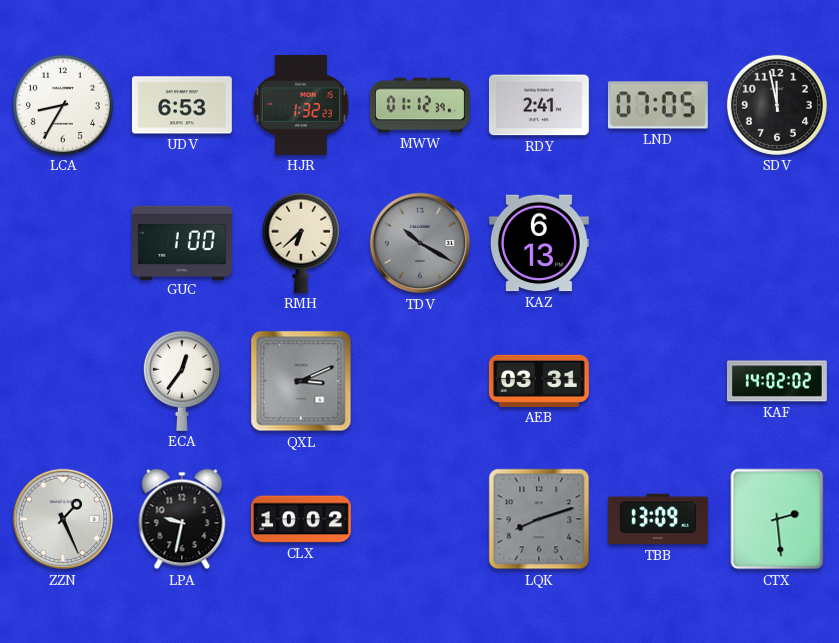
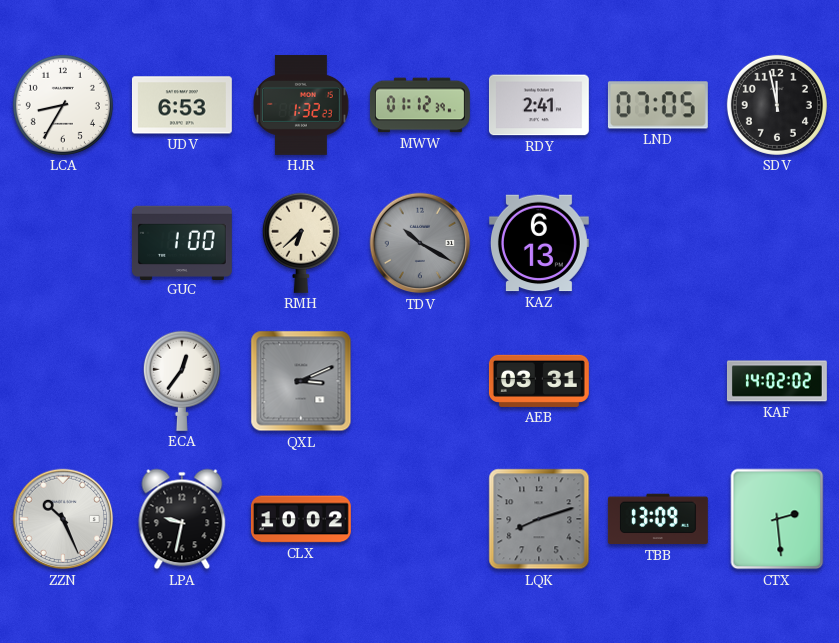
ZZN: 1:26 -> 10:26
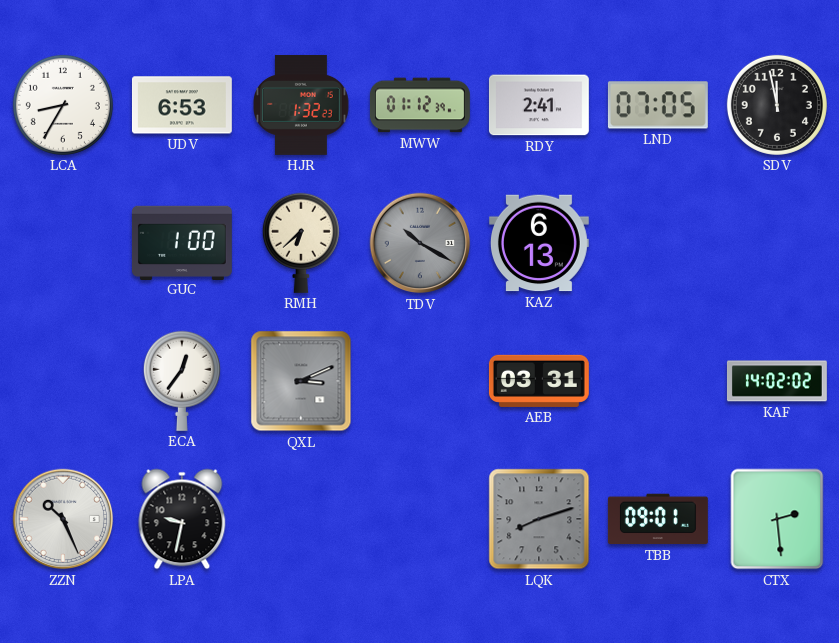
CLX: 10:02 -> none
TBB: 13:09 -> 09:01
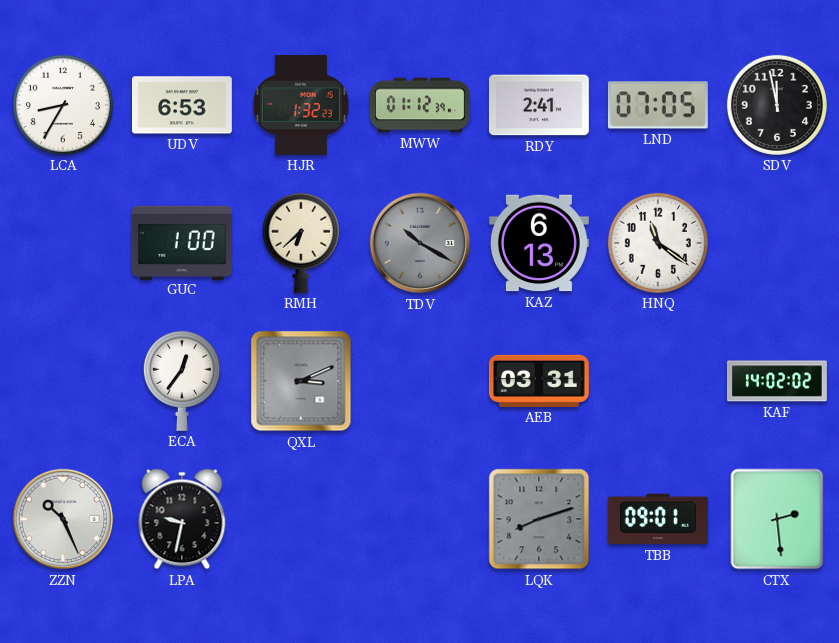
HNQ: none -> 11:21
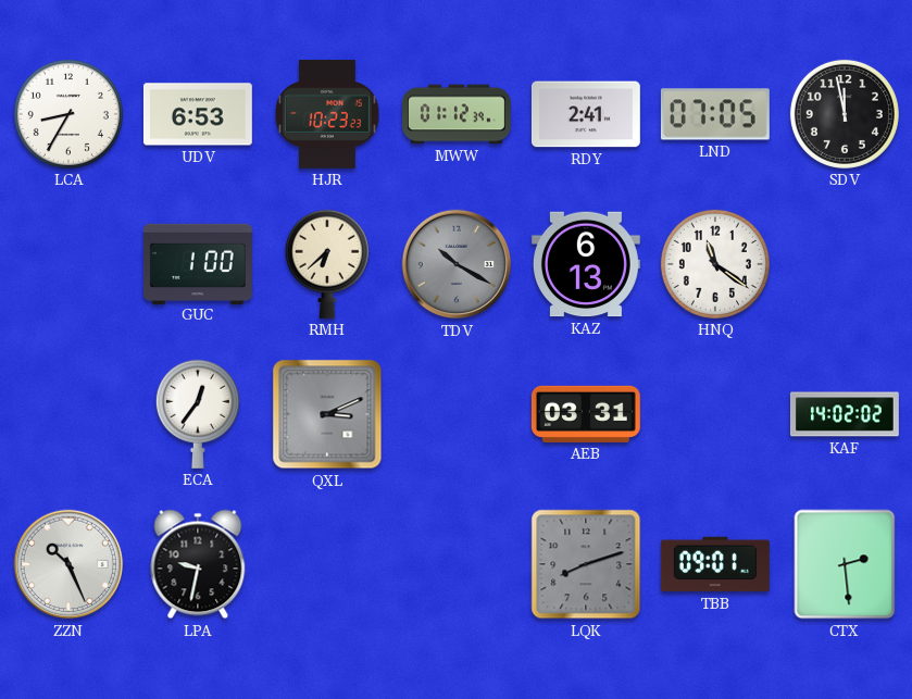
HJR: 1:32 -> 10:23
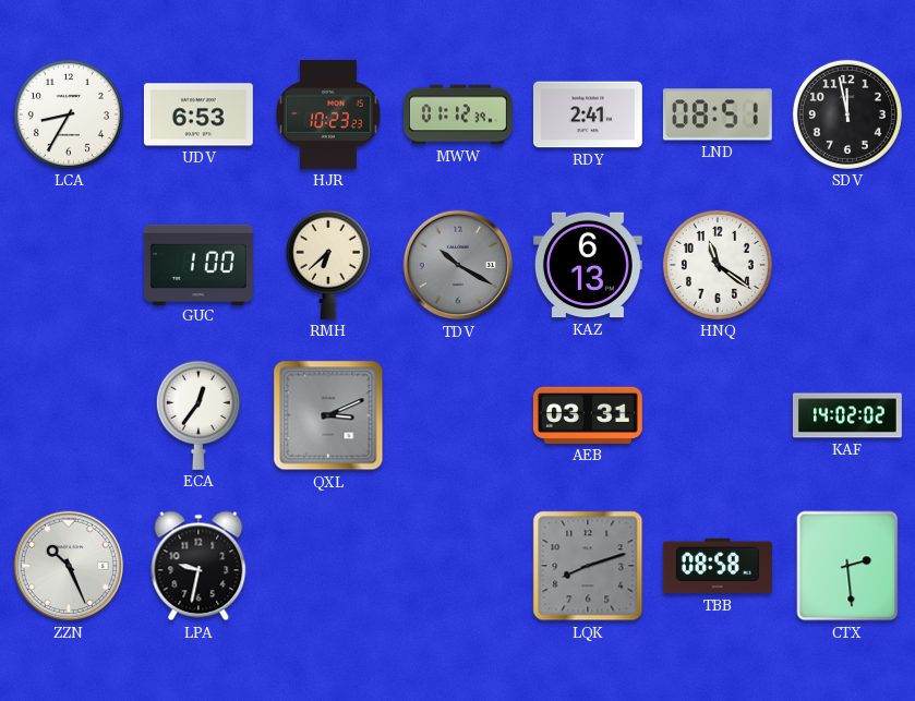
LND: 07:05 -> 08:51
TBB: 09:01 -> 08:58
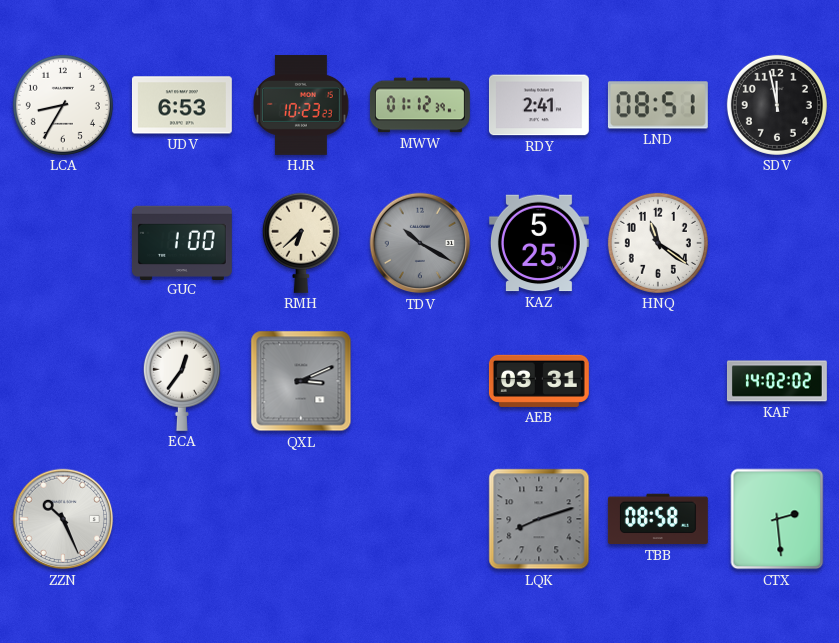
KAZ: 6:13 -> 5:25
LPA: 9:32 -> none
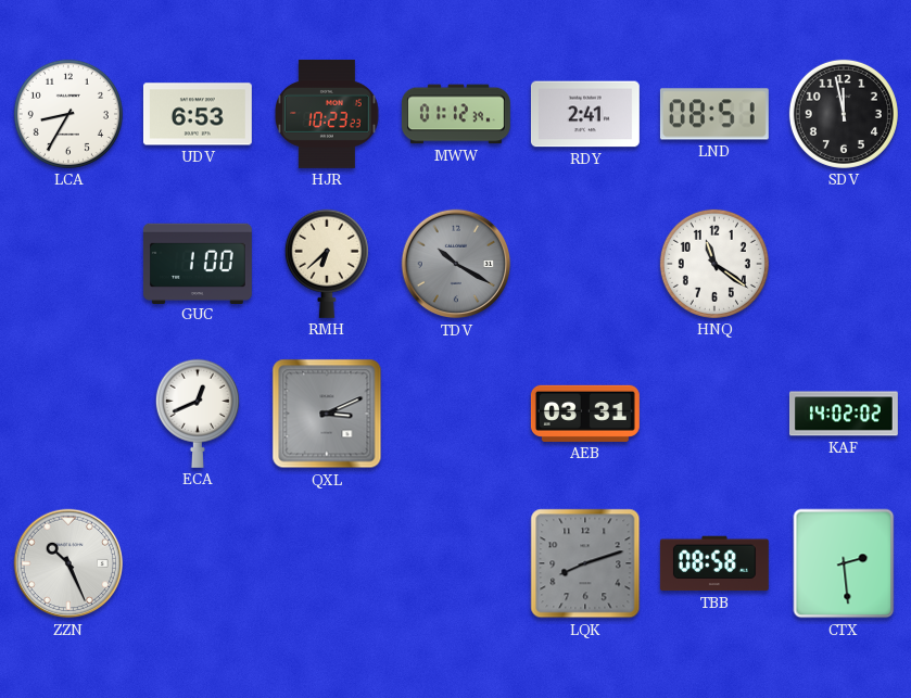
KAZ: 5:25 -> none
ECA: 12:36 -> 12:41
